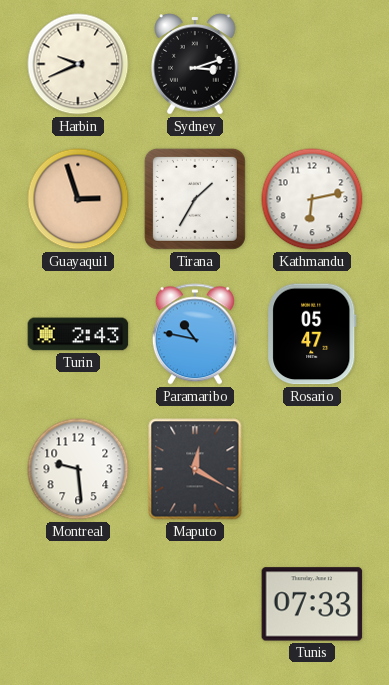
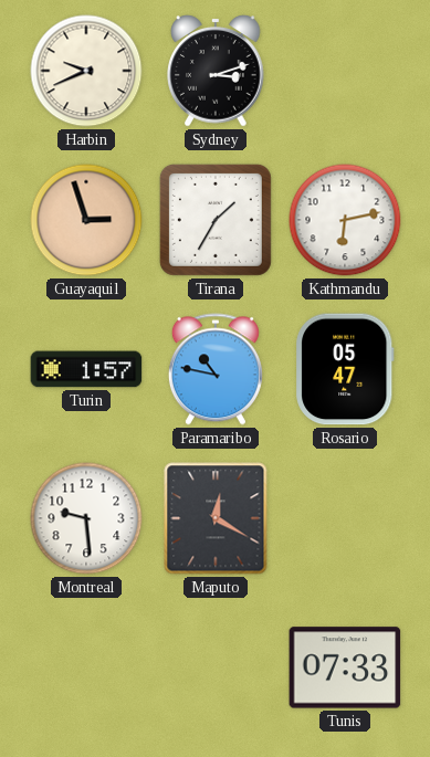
Turin: 2:43 -> 1:57
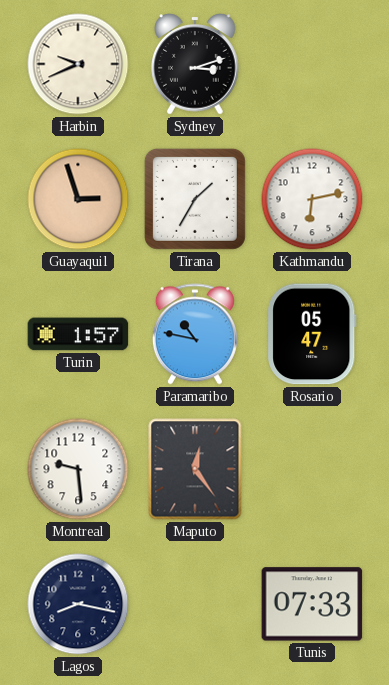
Maputo: 12:20 -> 12:24
Lagos: none -> 8:17
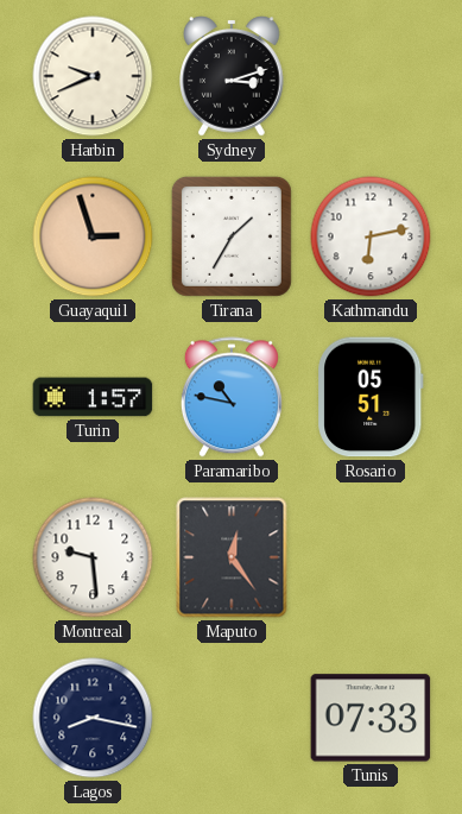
Rosario: 05:47 -> 05:51
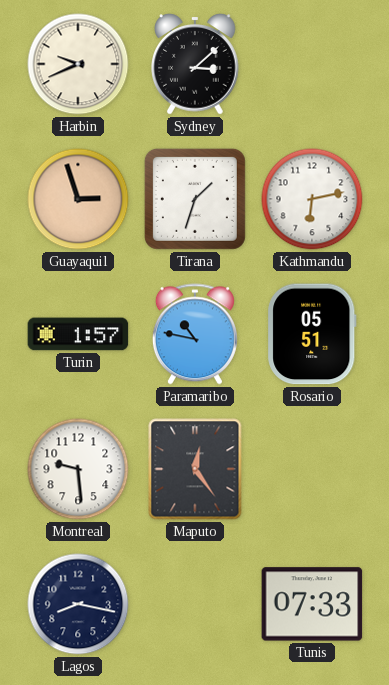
Sydney: 3:12 -> 3:08
Tirana: 1:35 -> 1:33
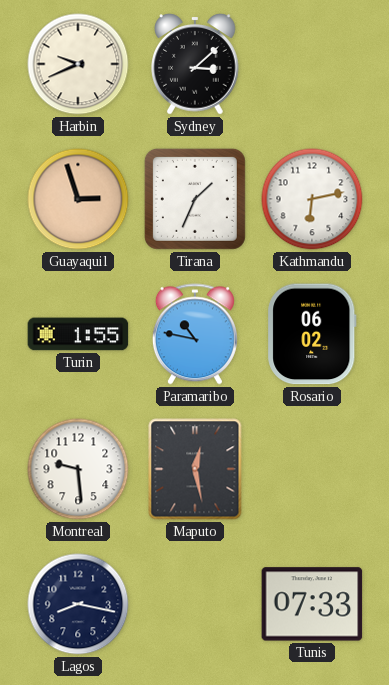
Tirana: 1:33 -> 1:34
Turin: 1:57 -> 1:55
Rosario: 05:51 -> 06:02
Maputo: 12:24 -> 12:28
